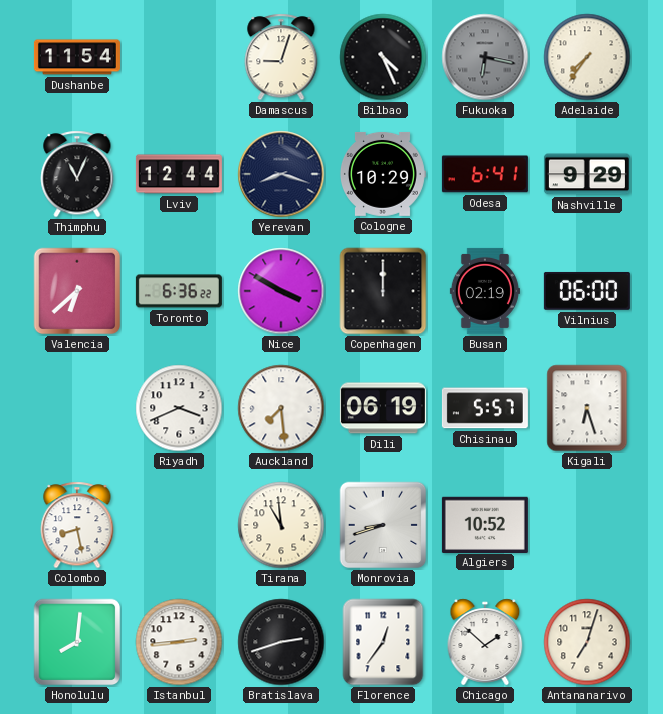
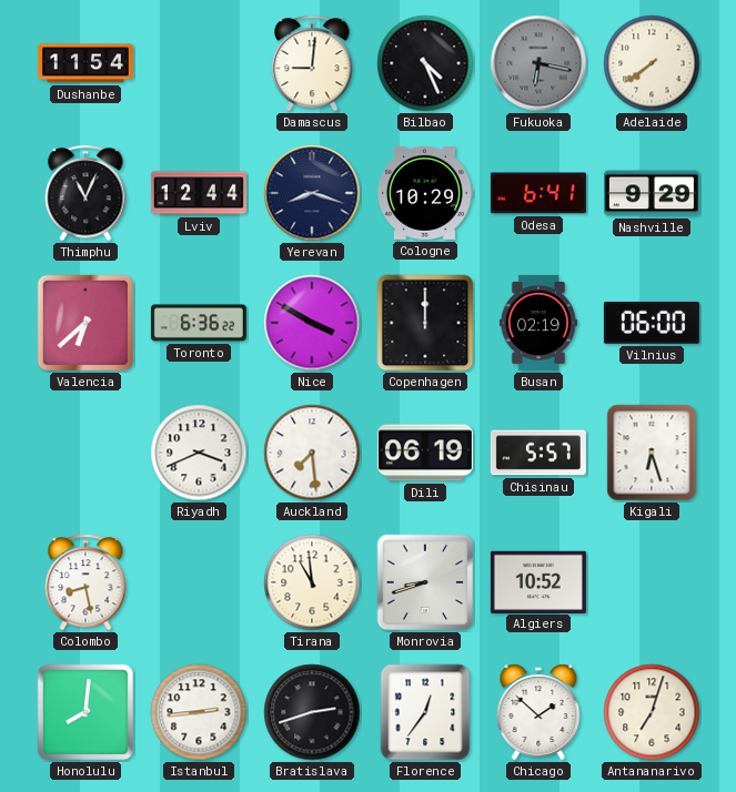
Damascus: 9:03 -> 9:01
Adelaide: 7:36 -> 7:39
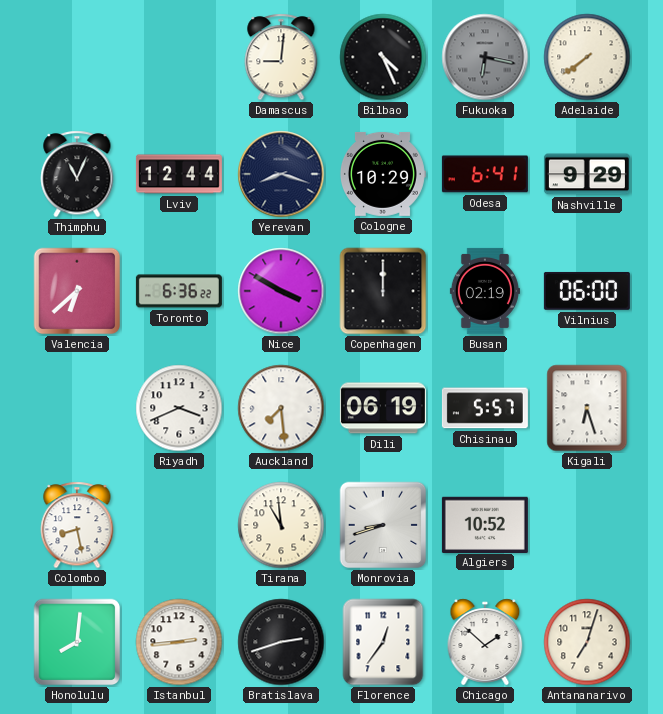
Dushanbe: 11:54 -> none
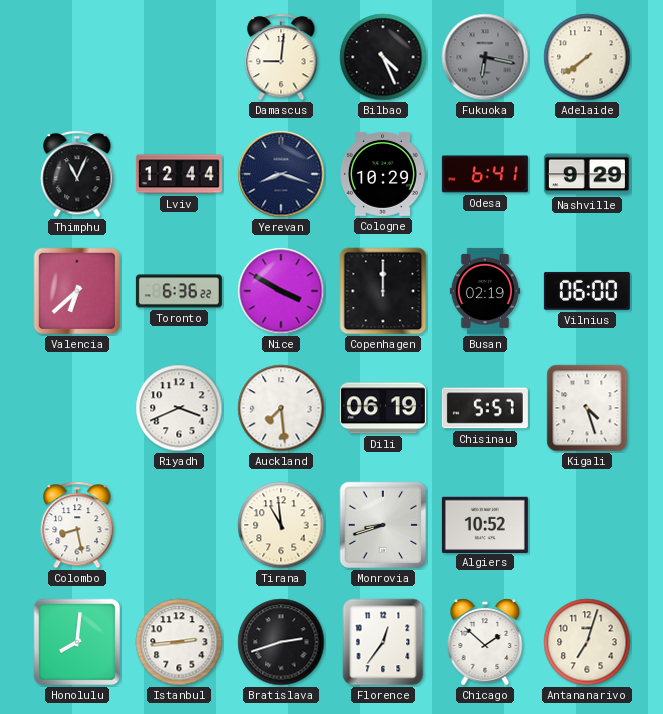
Kigali: 6:27 -> 4:27
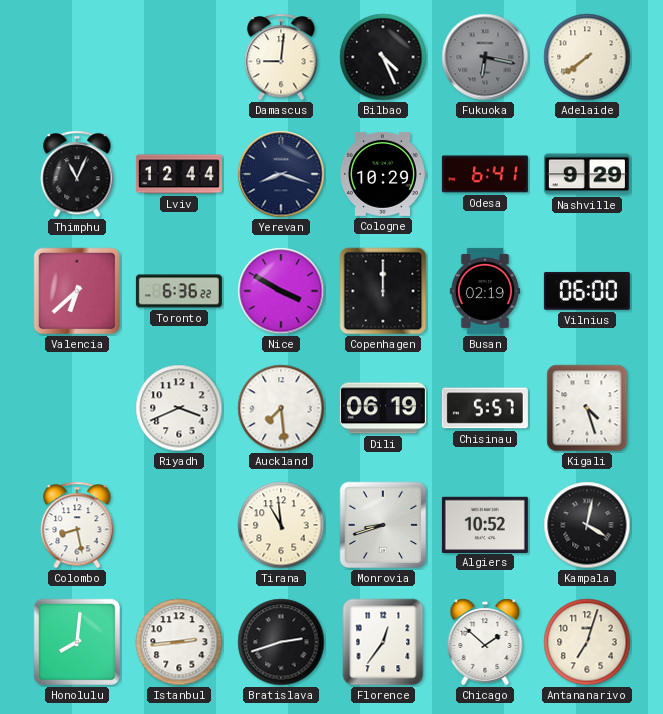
Kampala: none -> 4:02
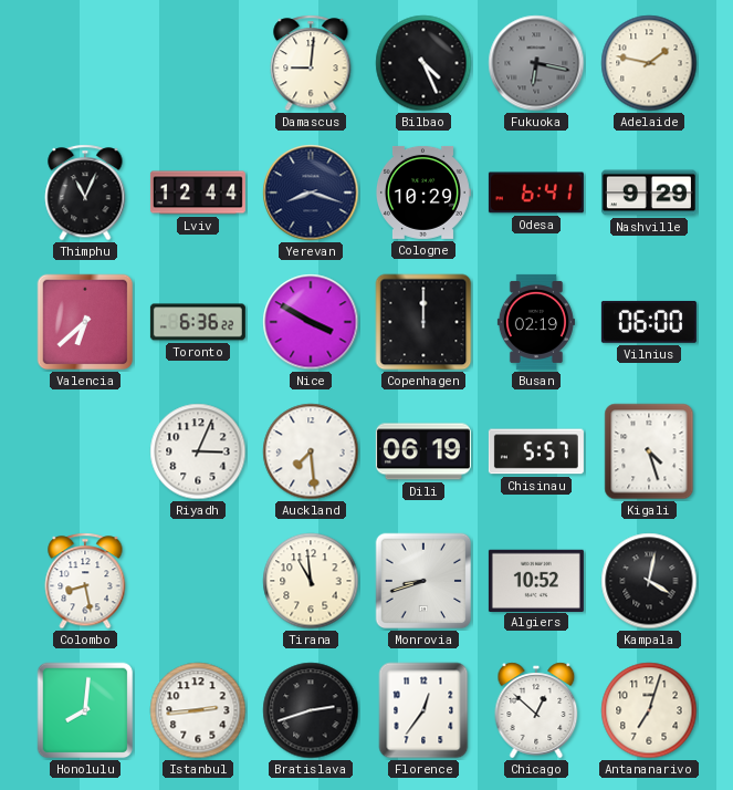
Adelaide: 7:39 -> 1:47
Riyadh: 3:41 -> 3:04
Chicago: 1:52 -> 12:52
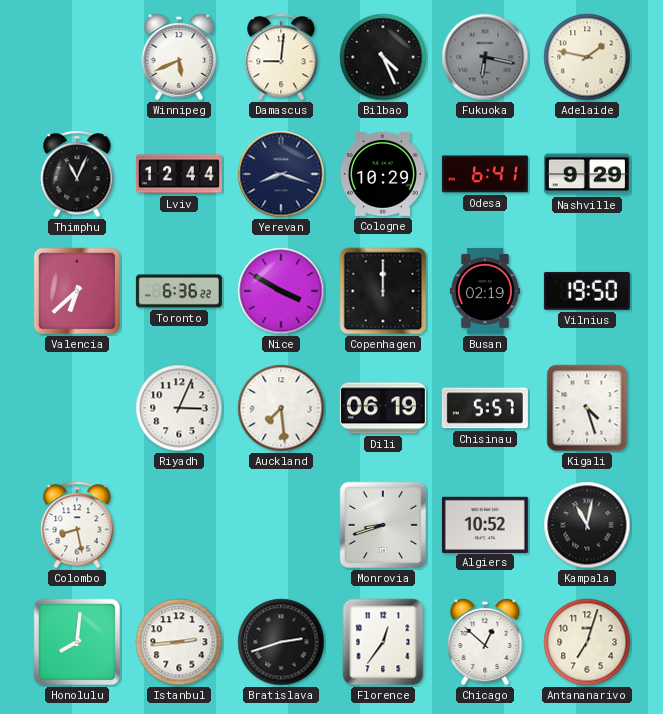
Winnipeg: none -> 5:41
Vilnius: 06:00 -> 19:50
Tirana: 10:59 -> none
Kampala: 4:02 -> 11:02
